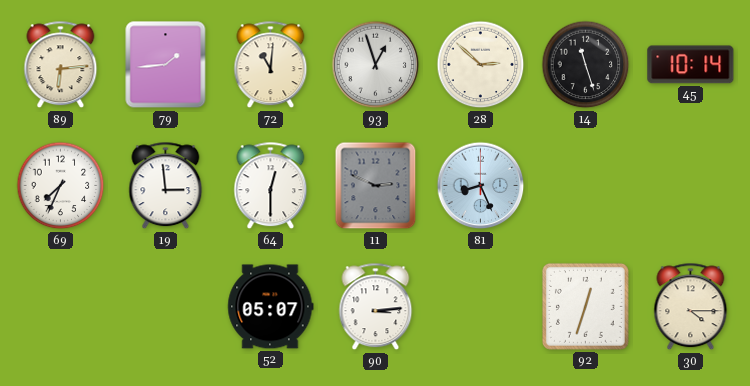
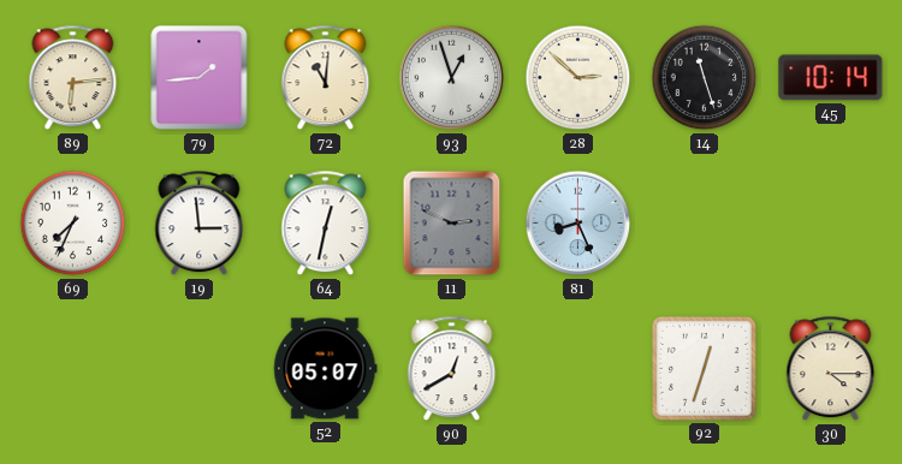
64: 12:30 -> 12:32
90: 3:14 -> 12:40
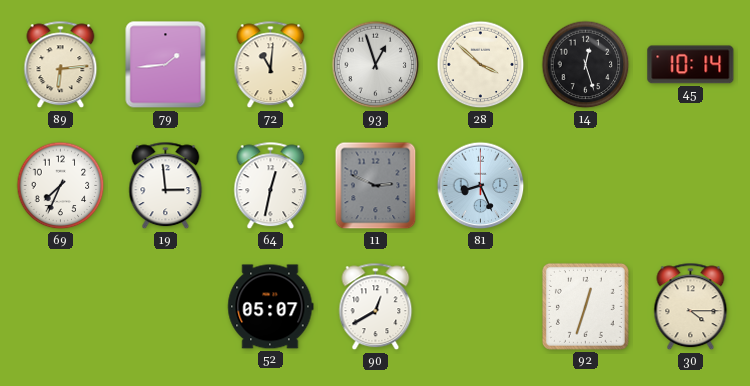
28: 2:52 -> 3:52
14: 11:27 -> 12:27
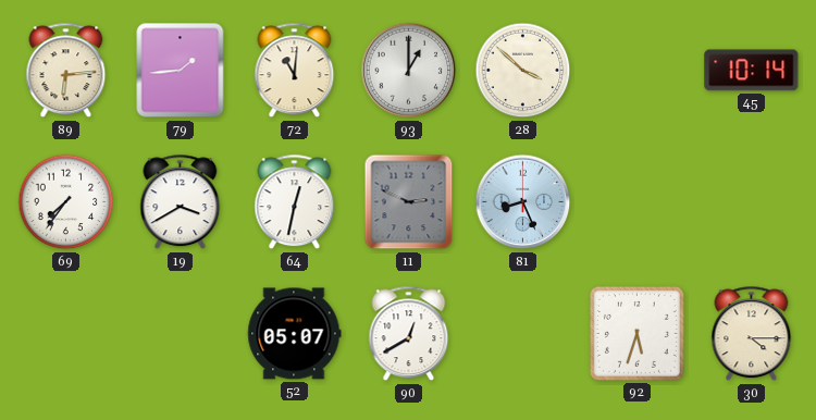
93: 12:57 -> 1:00
14: 12:27 -> none
69: 7:34 -> 7:36
19: 2:59 -> 3:40
92: 12:33 -> 5:33
